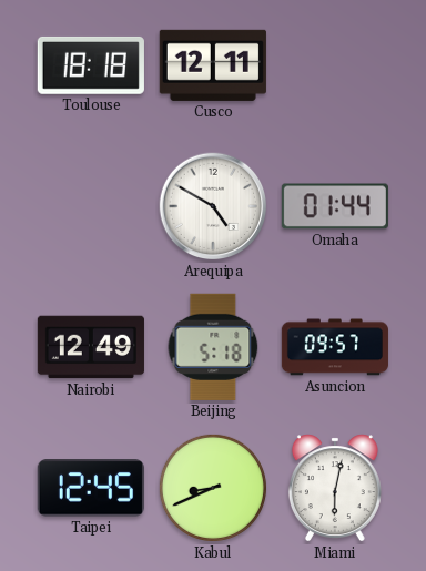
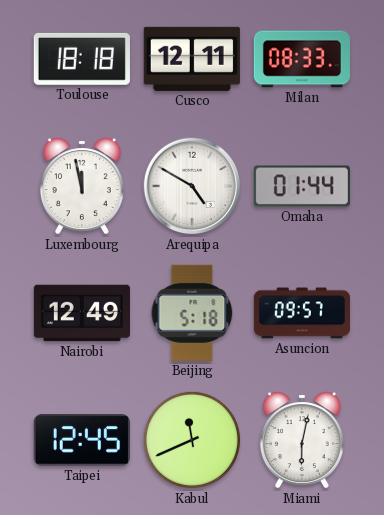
Milan: none -> 08:33
Luxembourg: none -> 11:58
Kabul: 8:41 -> 11:41
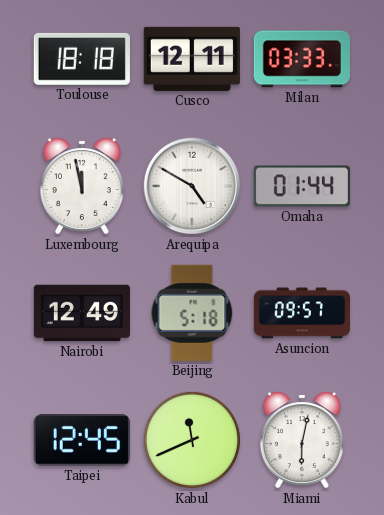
Milan: 08:33 -> 03:33
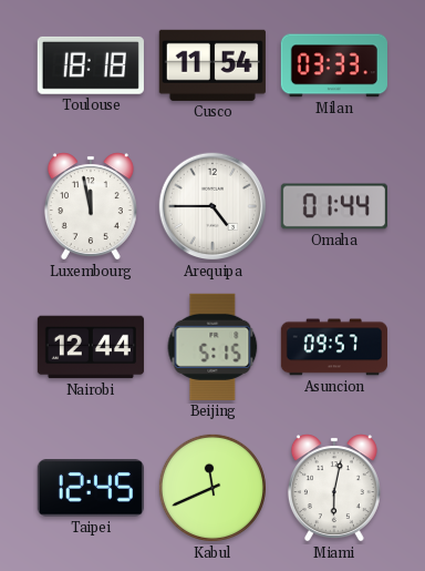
Cusco: 12:11 -> 11:54
Arequipa: 4:50 -> 4:45
Nairobi: 12:49 -> 12:44
Beijing: 5:18 -> 5:15
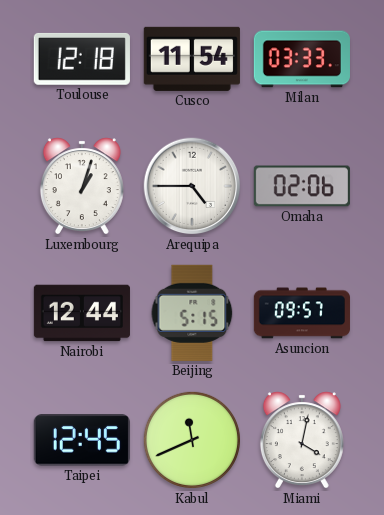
Toulouse: 18:18 -> 12:18
Luxembourg: 11:58 -> 1:03
Omaha: 01:44 -> 02:06
Miami: 6:02 -> 4:02
